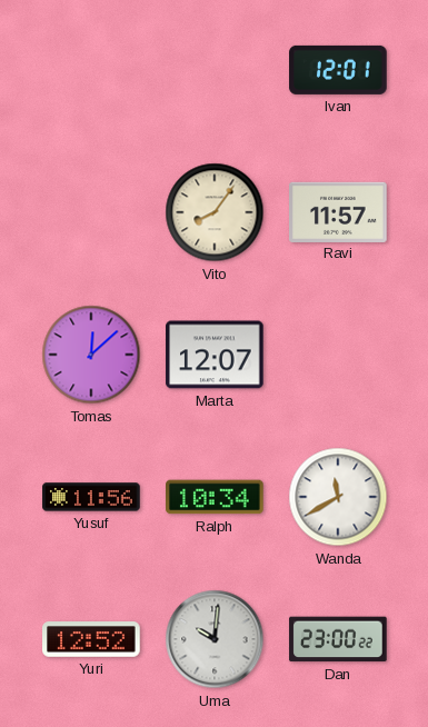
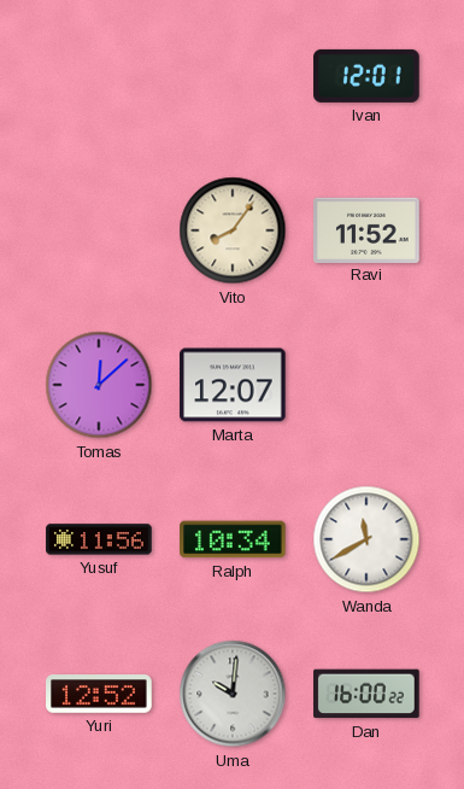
Ravi: 11:57 -> 11:52
Dan: 23:00 -> 16:00
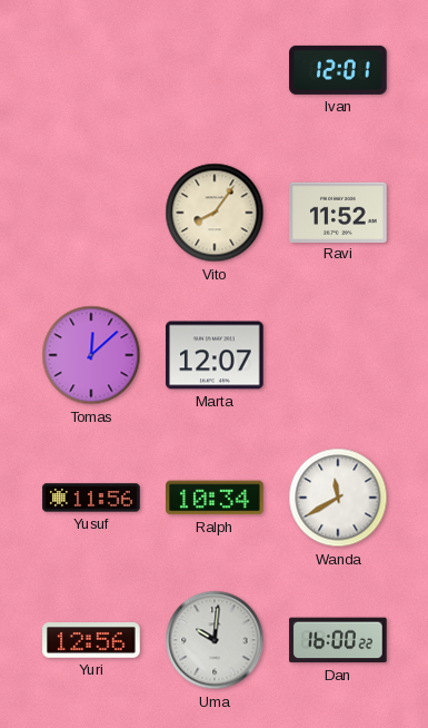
Yuri: 12:52 -> 12:56
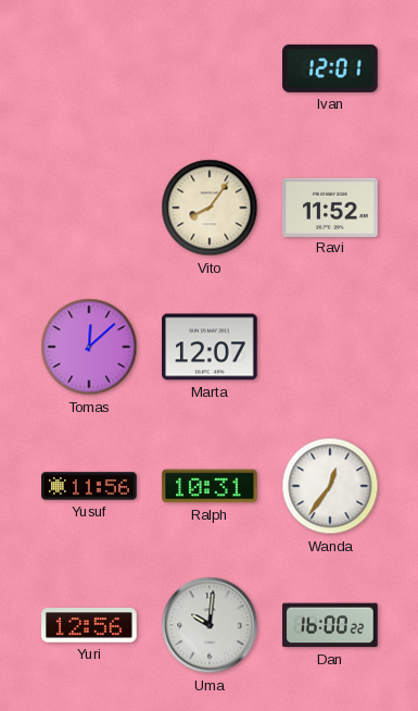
Ralph: 10:34 -> 10:31
Wanda: 11:40 -> 12:36
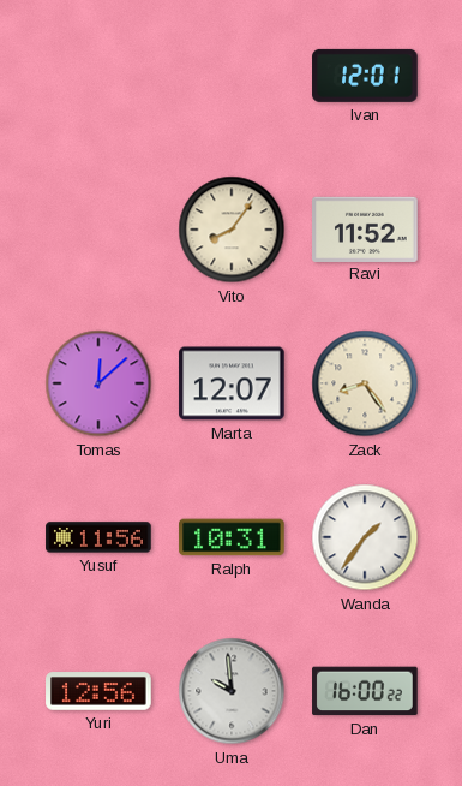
Zack: none -> 8:24
Wanda: 12:36 -> 1:36
Uma: 10:01 -> 9:59
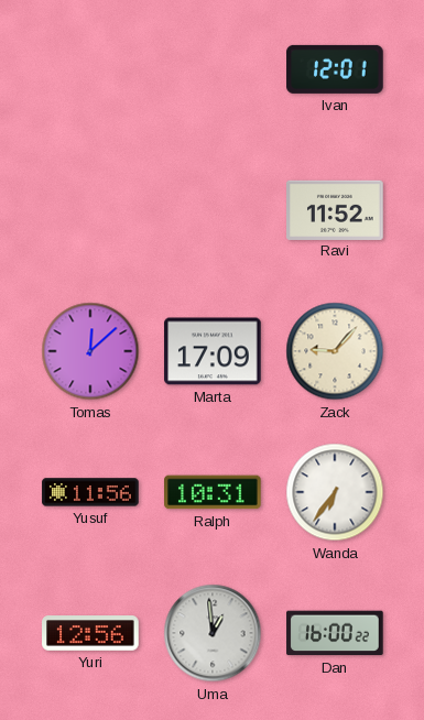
Vito: 8:06 -> none
Marta: 12:07 -> 17:09
Zack: 8:24 -> 9:07
Wanda: 1:36 -> 6:36
Uma: 9:59 -> 12:59
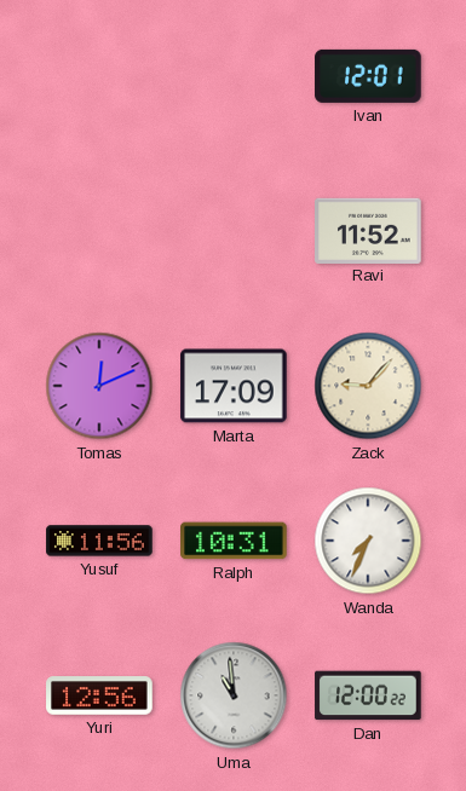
Tomas: 12:08 -> 12:11
Wanda: 6:36 -> 7:34
Uma: 12:59 -> 10:59
Dan: 16:00 -> 12:00
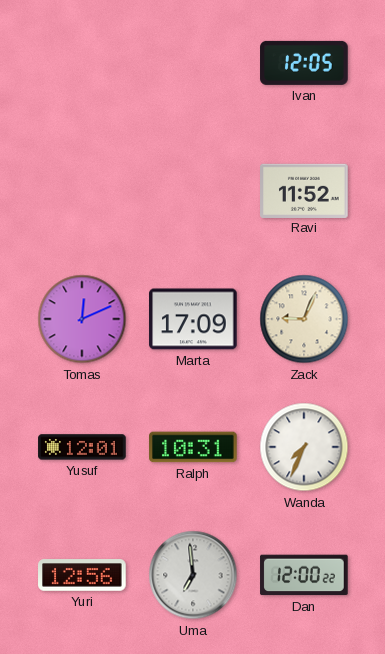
Ivan: 12:01 -> 12:05
Zack: 9:07 -> 9:04
Yusuf: 11:56 -> 12:01
Uma: 10:59 -> 6:59
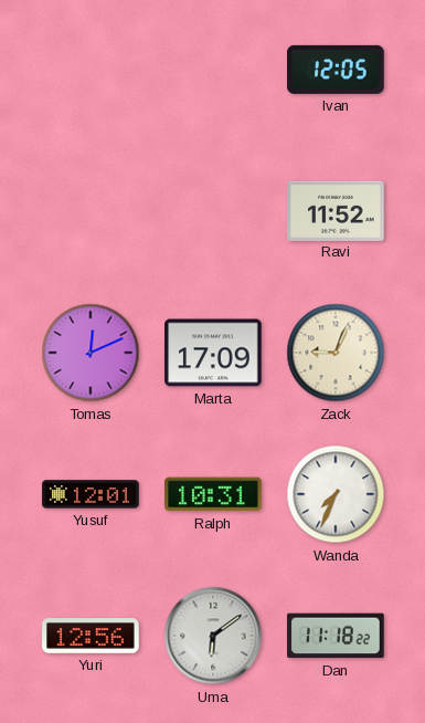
Uma: 6:59 -> 6:09
Dan: 12:00 -> 11:18
